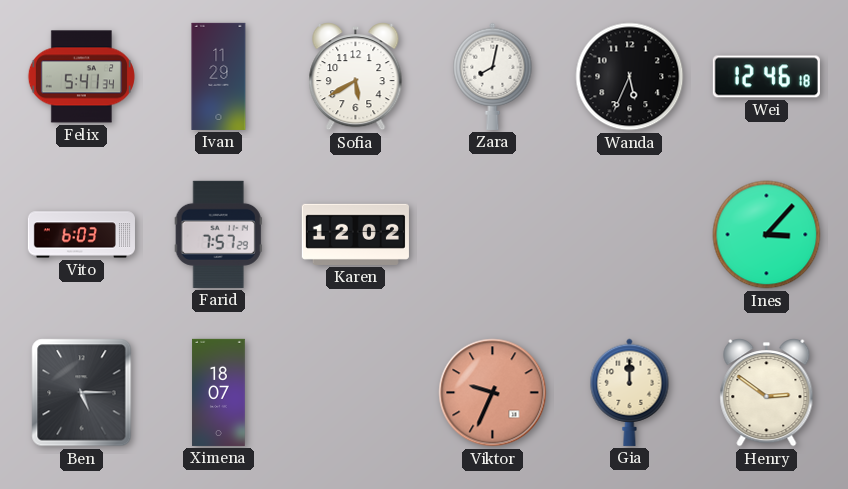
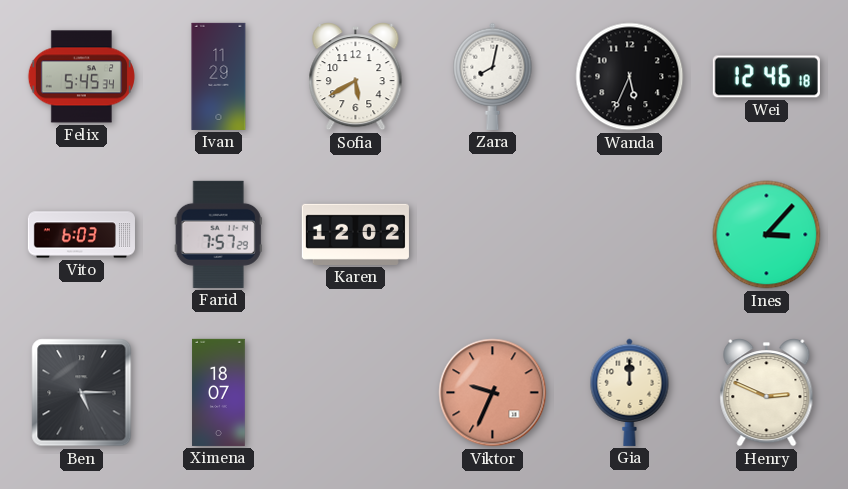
Felix: 5:41 -> 5:45
Henry: 2:51 -> 2:49
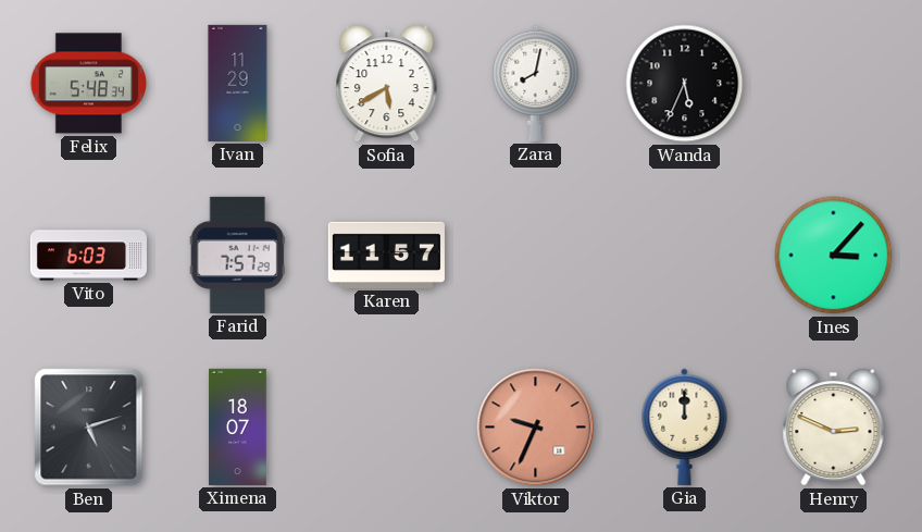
Felix: 5:45 -> 5:48
Wei: 12:46 -> none
Karen: 12:02 -> 11:57
Ben: 5:15 -> 5:12
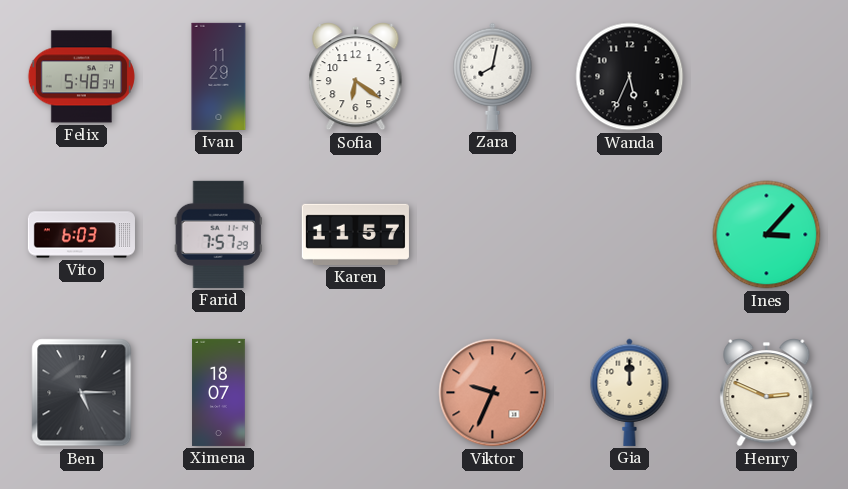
Sofia: 5:40 -> 6:21
Ben: 5:12 -> 5:15
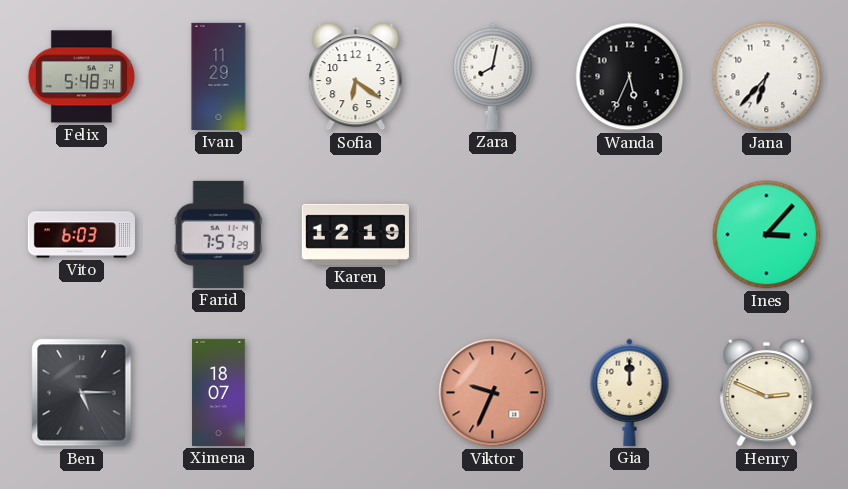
Jana: none -> 6:37
Karen: 11:57 -> 12:19
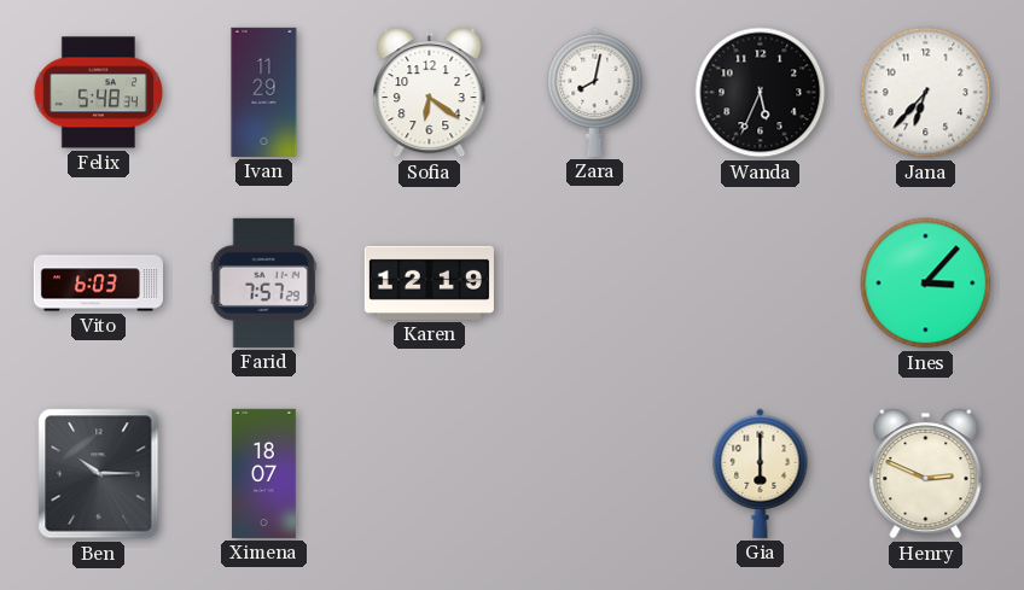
Ben: 5:15 -> 10:15
Viktor: 9:34 -> none
Gia: 12:00 -> 6:00
